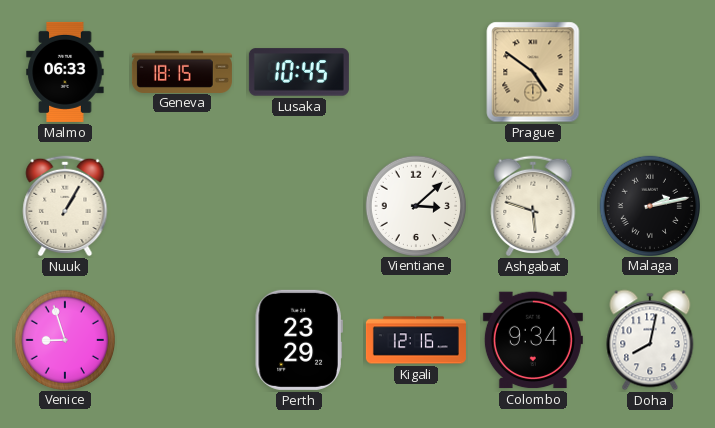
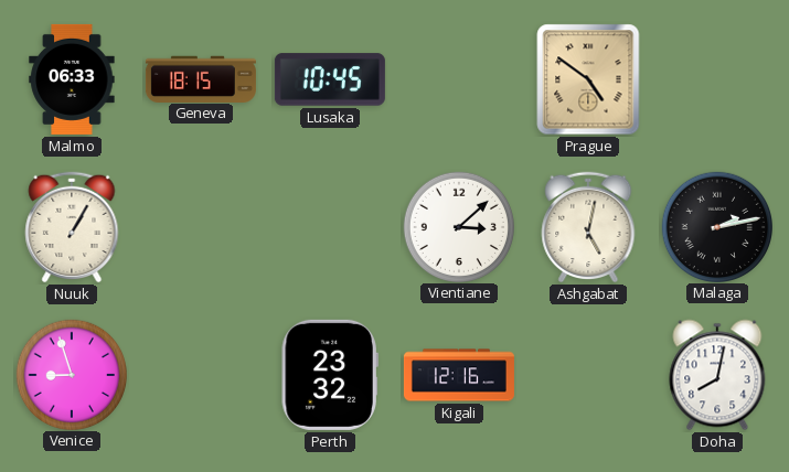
Ashgabat: 5:48 -> 5:02
Perth: 23:29 -> 23:32
Colombo: 9:34 -> none
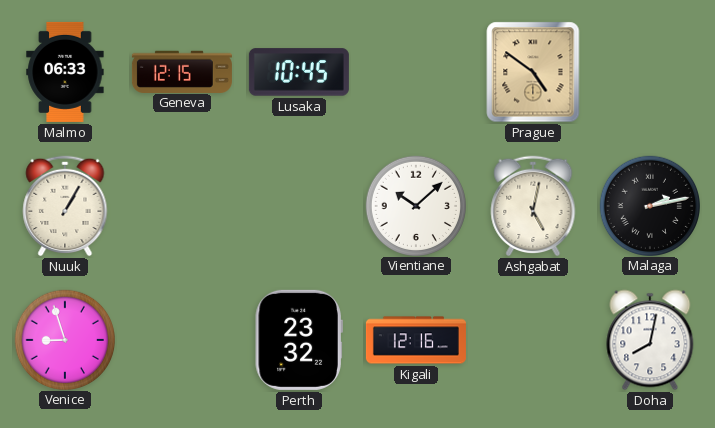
Geneva: 18:15 -> 12:15
Vientiane: 3:08 -> 10:08
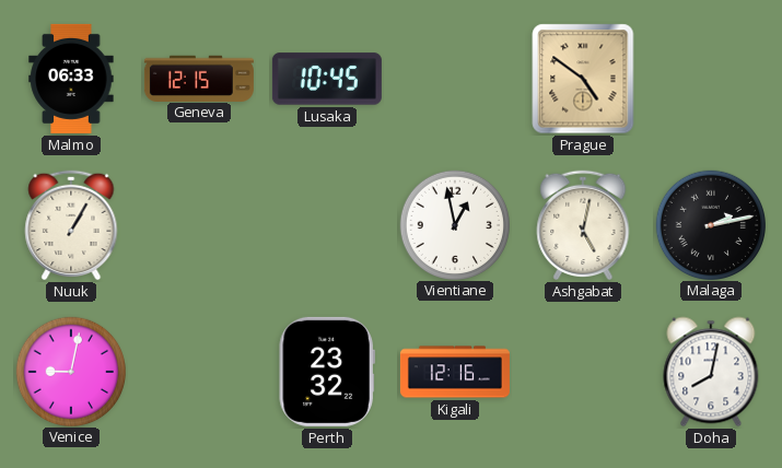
Vientiane: 10:08 -> 12:58
Venice: 8:57 -> 9:02
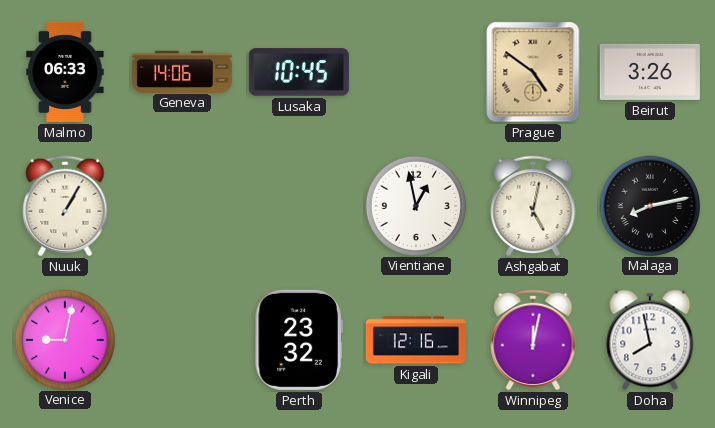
Geneva: 12:15 -> 14:06
Beirut: none -> 3:26
Malaga: 2:13 -> 8:13
Winnipeg: none -> 12:02
Doha: 8:02 -> 7:58
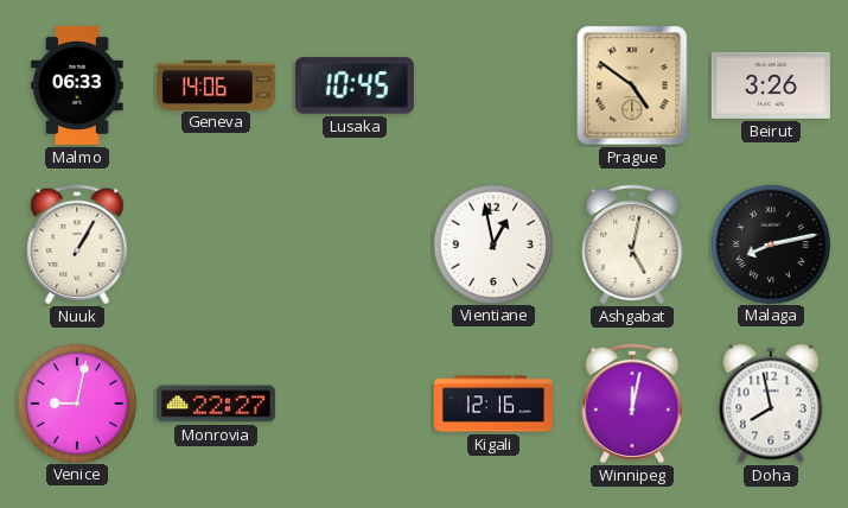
Monrovia: none -> 22:27
Perth: 23:32 -> none
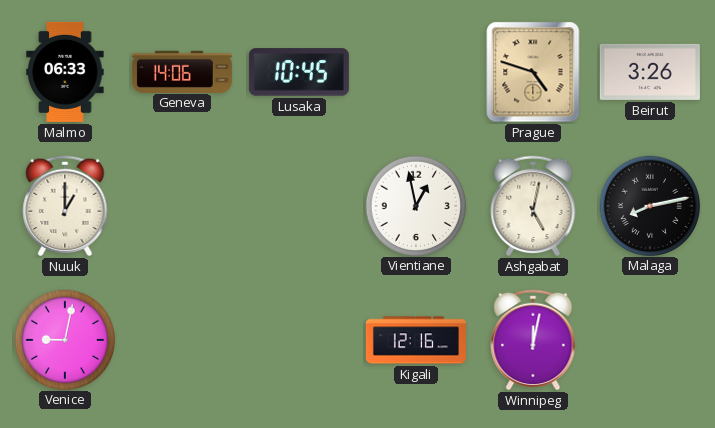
Prague: 4:51 -> 4:48
Nuuk: 1:05 -> 1:00
Monrovia: 22:27 -> none
Doha: 7:58 -> none
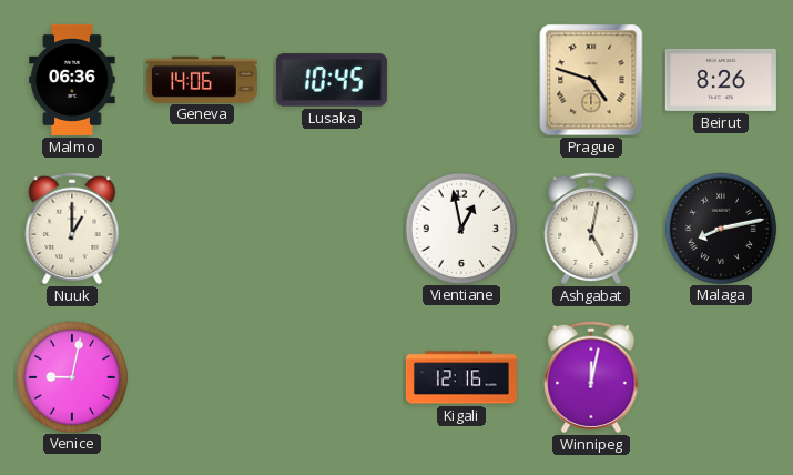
Malmo: 06:33 -> 06:36
Beirut: 3:26 -> 8:26
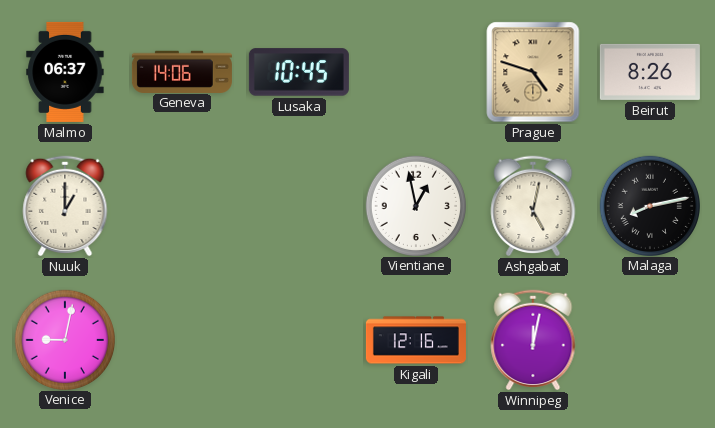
Malmo: 06:36 -> 06:37
